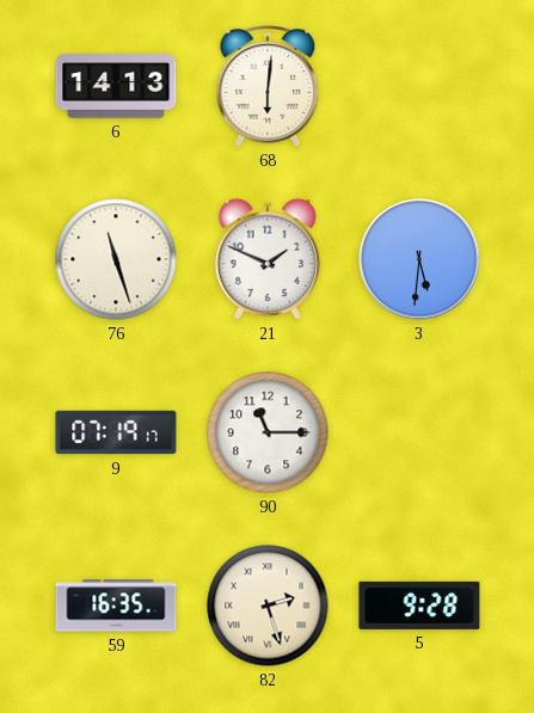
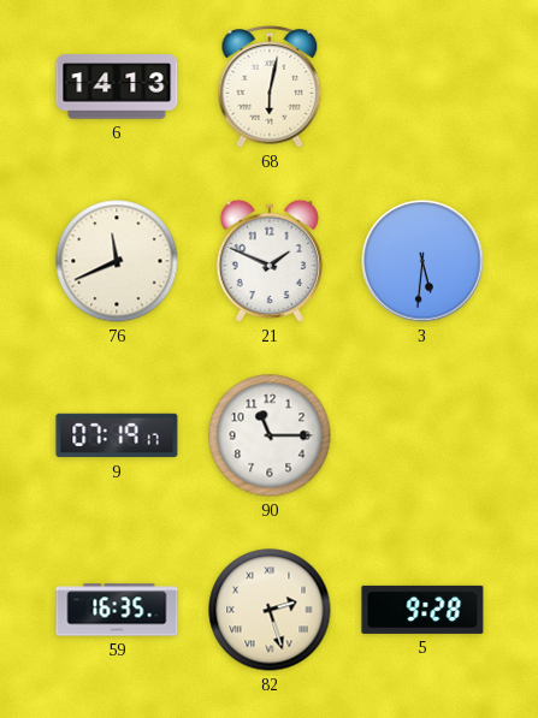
68: 6:01 -> 6:02
76: 11:27 -> 11:41
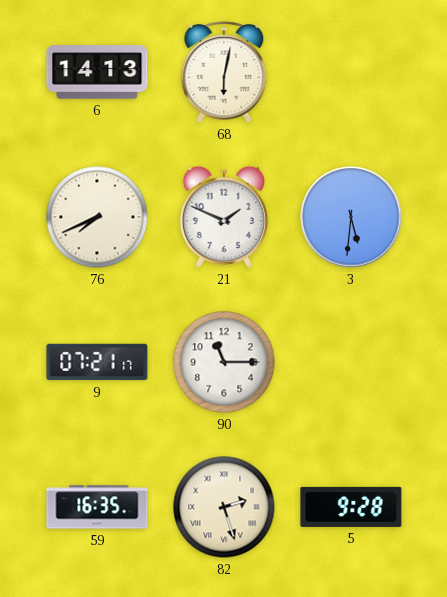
76: 11:41 -> 7:41
9: 07:19 -> 07:21
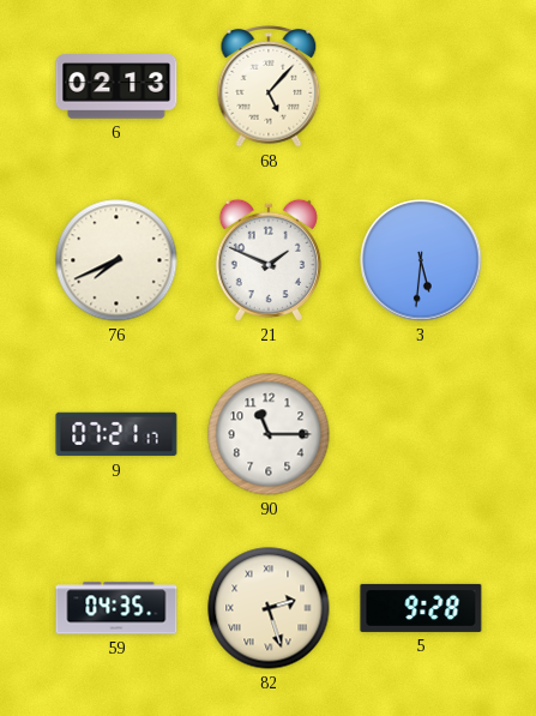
6: 14:13 -> 02:13
68: 6:02 -> 5:07
59: 16:35 -> 04:35
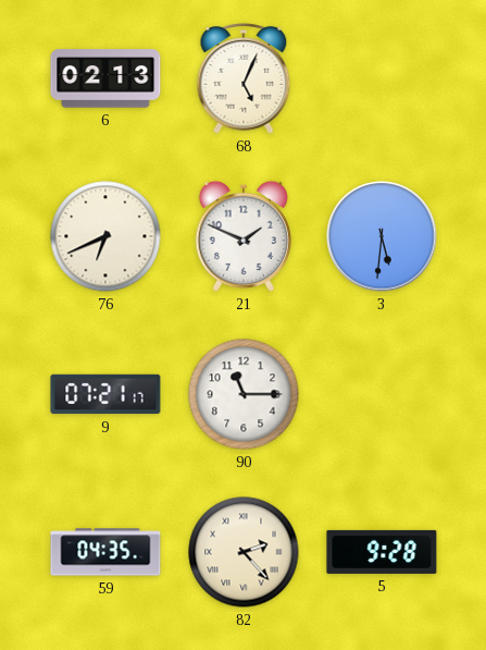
68: 5:07 -> 5:04
76: 7:41 -> 6:41
82: 2:27 -> 2:23
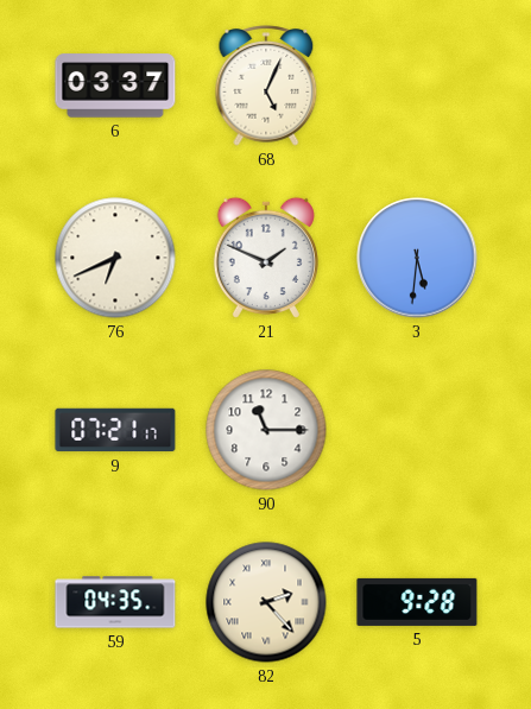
6: 02:13 -> 03:37
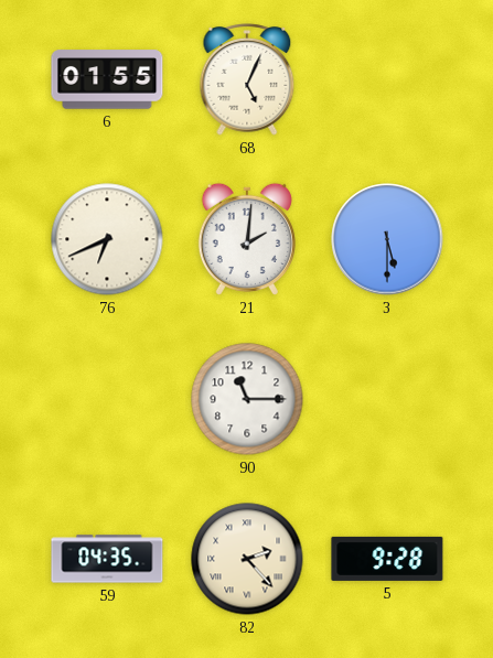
6: 03:37 -> 01:55
21: 1:49 -> 2:01
3: 5:31 -> 5:30
9: 07:21 -> none
